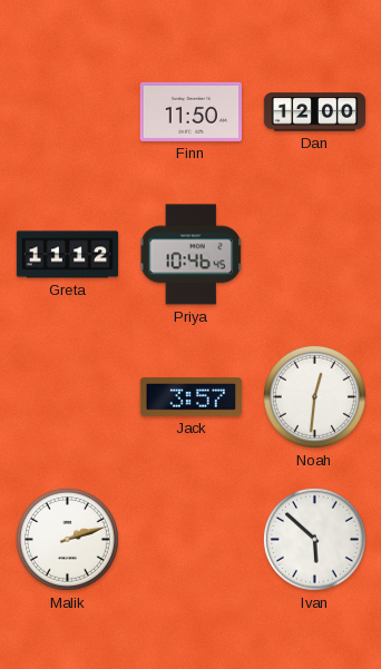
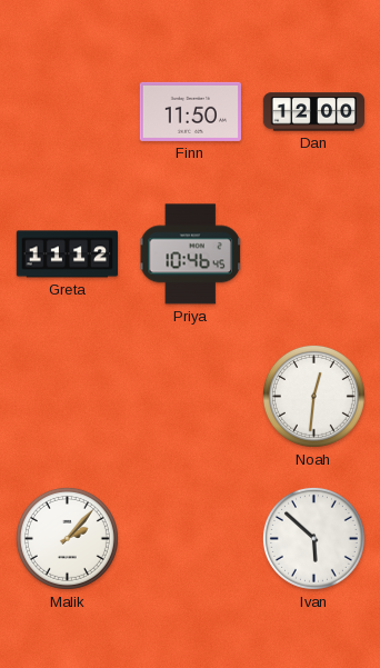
Jack: 3:57 -> none
Malik: 2:12 -> 2:07
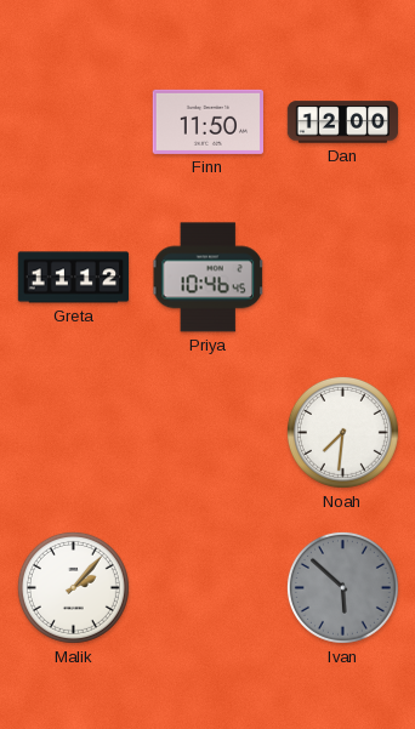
Noah: 12:31 -> 7:31
Ivan dial: white -> grey
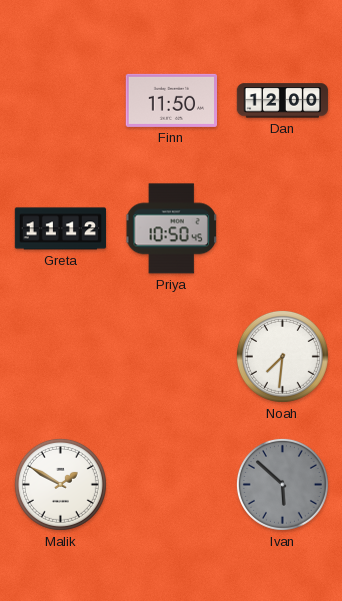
Priya: 10:46 -> 10:50
Malik: 2:07 -> 1:50
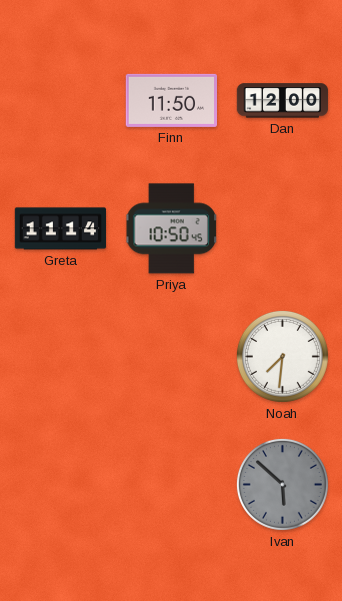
Greta: 11:12 -> 11:14
Malik: 1:50 -> none
